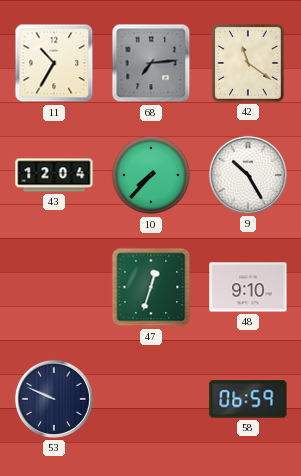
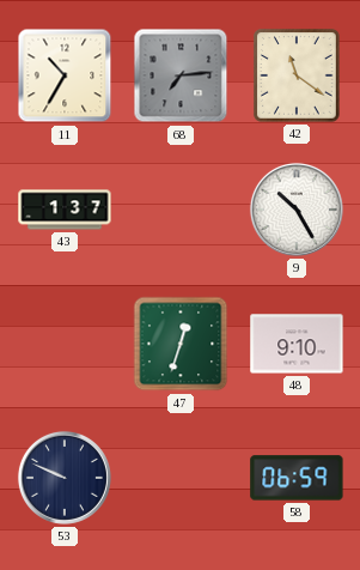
43: 12:04 -> 1:37
10: 7:37 -> none
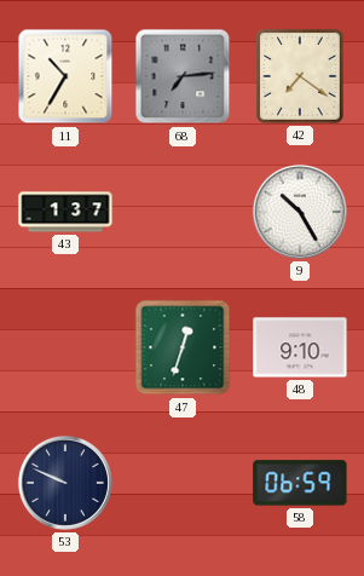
42: 11:21 -> 7:21
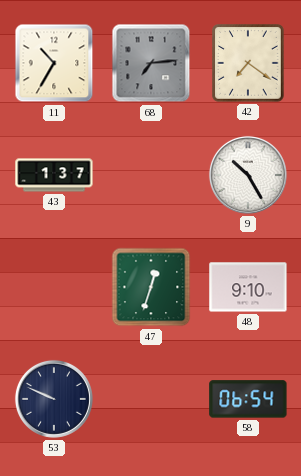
58: 06:59 -> 06:54
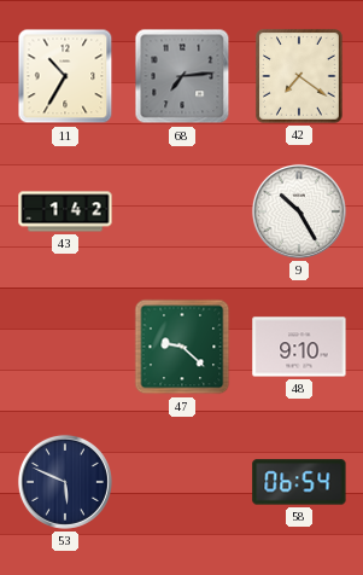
43: 1:37 -> 1:42
47: 12:33 -> 9:22
53: 9:49 -> 5:49
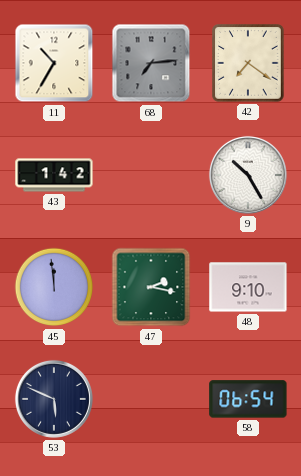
45: none -> 11:59
47: 9:22 -> 2:17
